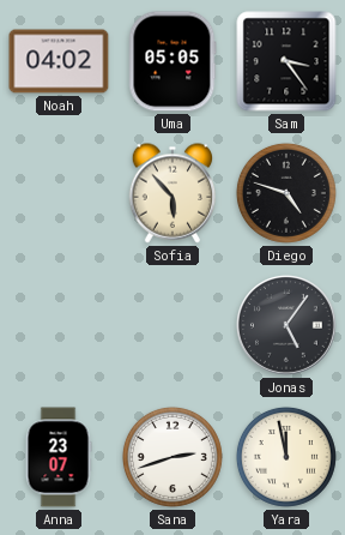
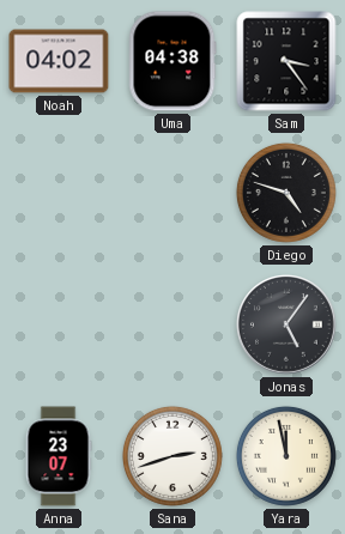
Uma: 05:05 -> 04:38
Sofia: 5:53 -> none
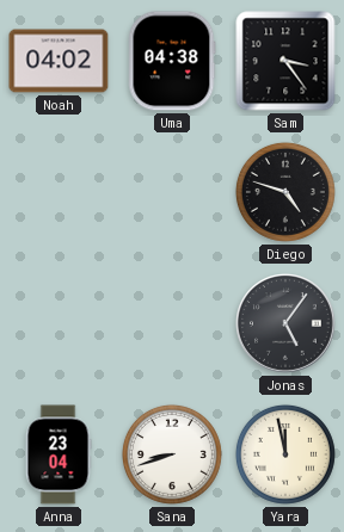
Anna: 23:07 -> 23:04
Sana: 2:42 -> 8:42
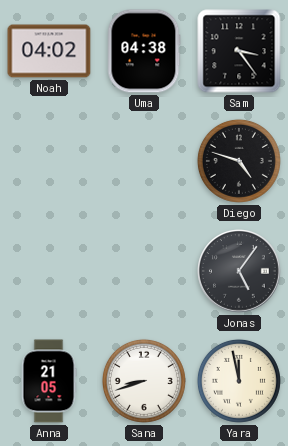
Anna: 23:04 -> 21:05
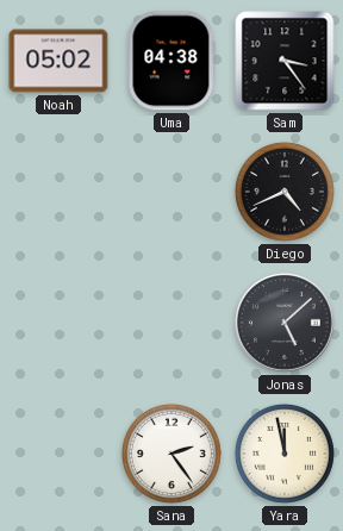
Noah: 04:02 -> 05:02
Diego: 4:48 -> 4:41
Jonas: 5:06 -> 5:08
Anna: 21:05 -> none
Sana: 8:42 -> 2:24
